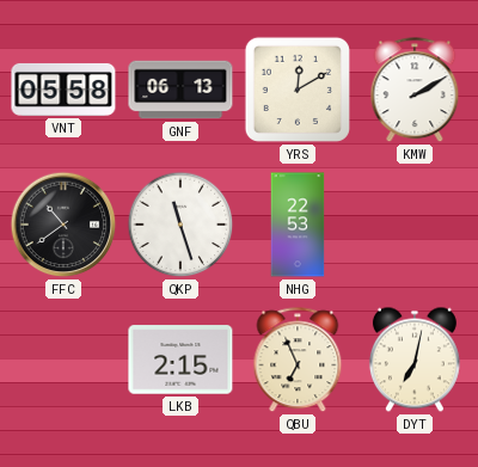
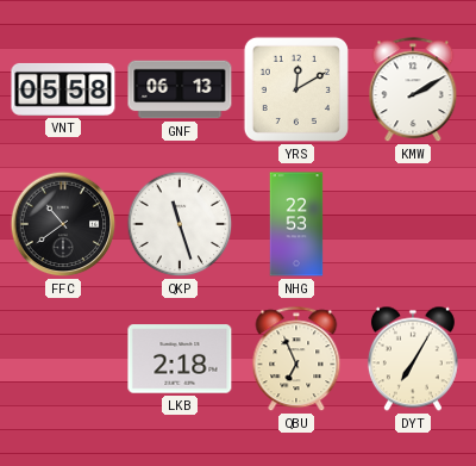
LKB: 2:15 -> 2:18
DYT: 7:02 -> 7:05
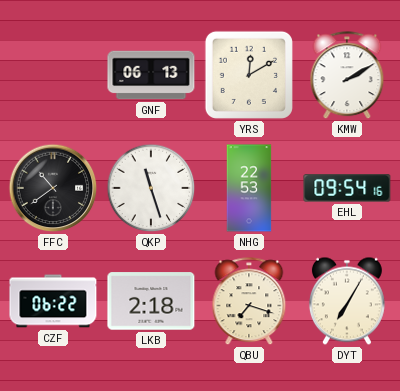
VNT: 05:58 -> none
EHL: none -> 09:54
CZF: none -> 06:22
QBU: 6:56 -> 7:18
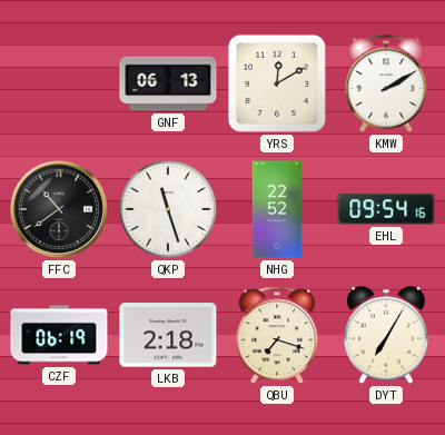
NHG: 22:53 -> 22:52
CZF: 06:22 -> 06:19
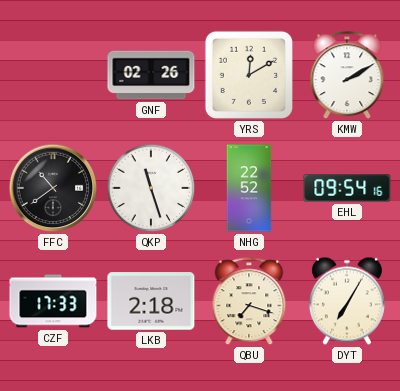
GNF: 06:13 -> 02:26
CZF: 06:19 -> 17:33
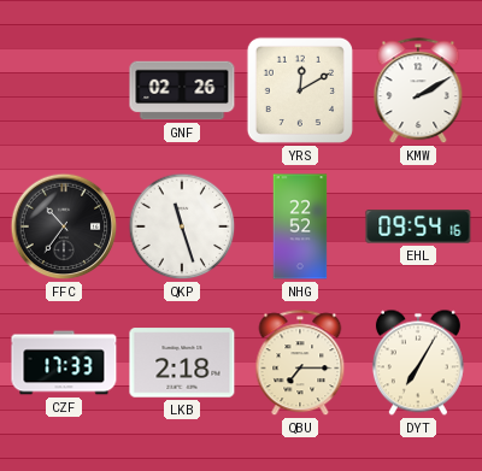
FFC: 10:39 -> 10:36
QBU: 7:18 -> 7:15
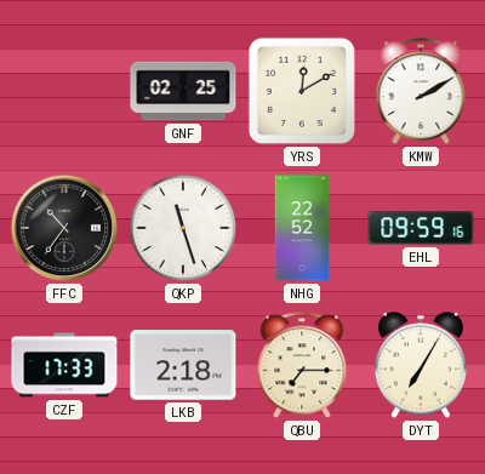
GNF: 02:26 -> 02:25
EHL: 09:54 -> 09:59
